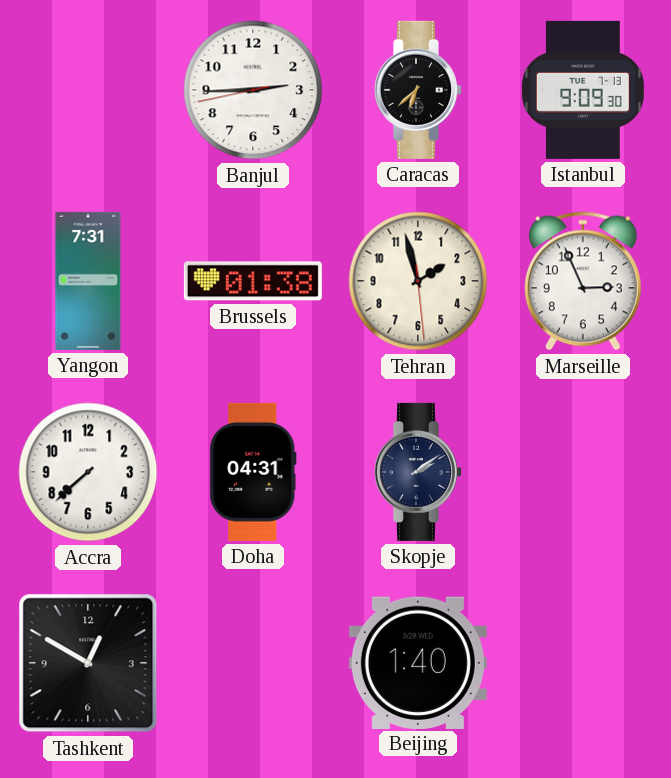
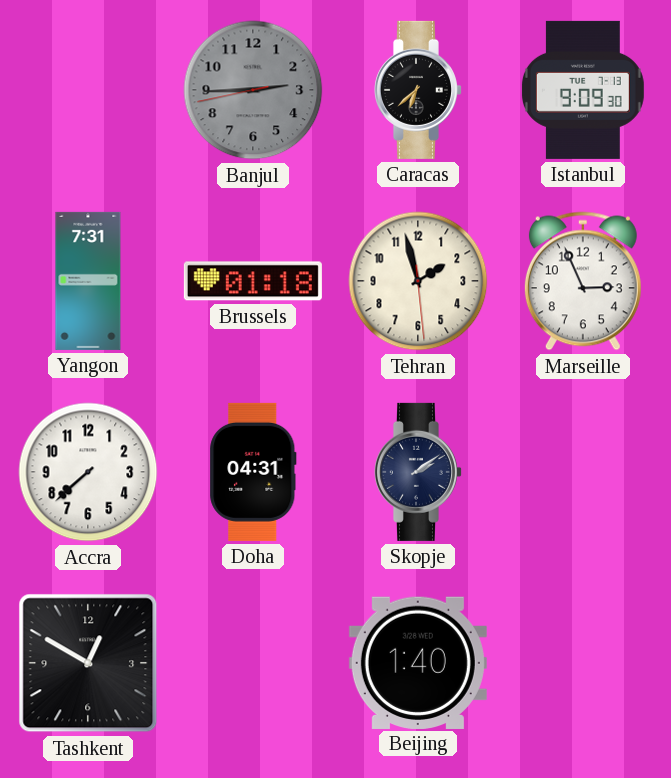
Banjul dial: white -> grey
Brussels: 01:38 -> 01:18
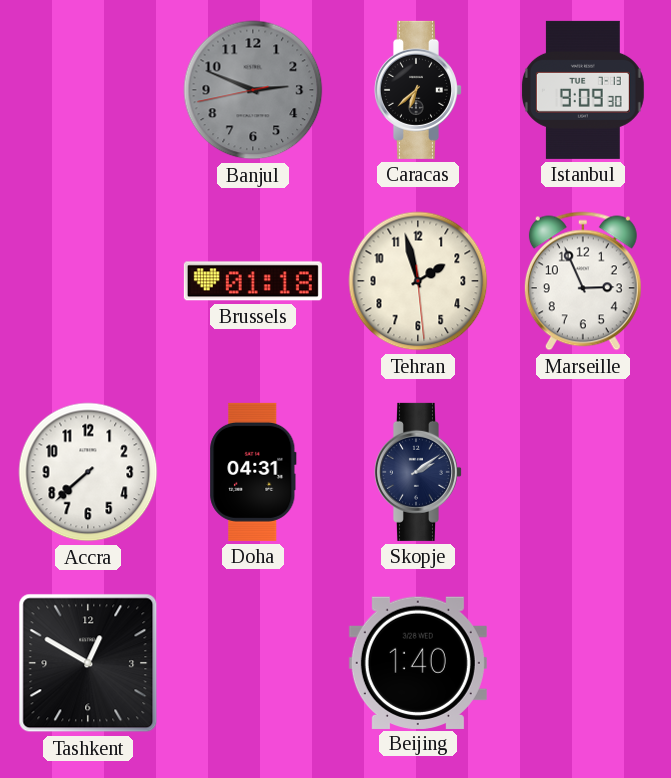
Banjul: 2:44 -> 2:48
Yangon: 7:31 -> none
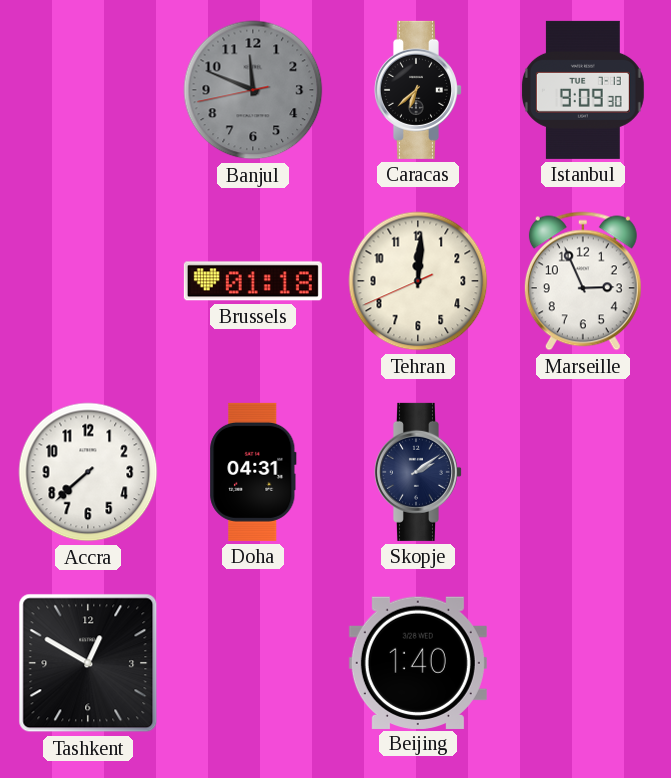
Banjul: 2:48 -> 11:48
Tehran: 1:57 -> 12:00
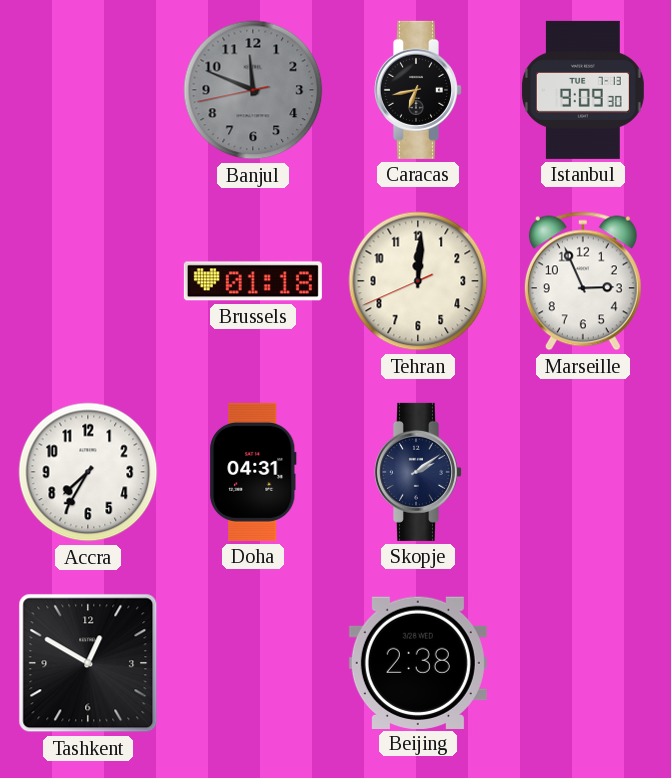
Caracas: 6:38 -> 6:43
Accra: 7:38 -> 7:35
Beijing: 1:40 -> 2:38
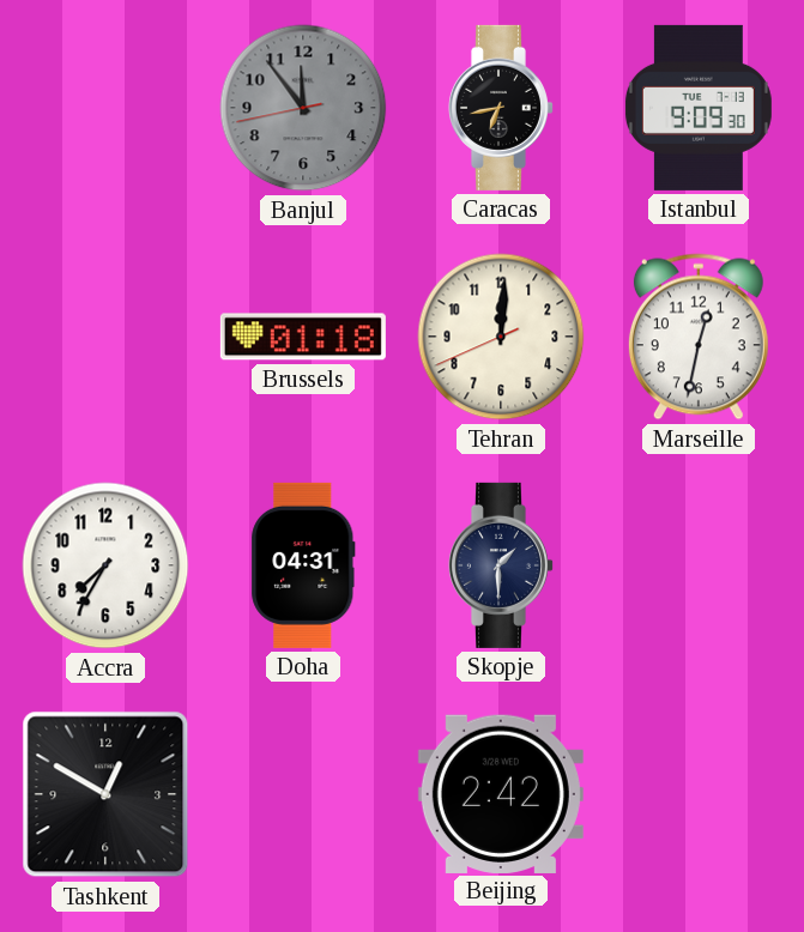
Banjul: 11:48 -> 11:53
Marseille: 2:56 -> 12:32
Skopje: 2:09 -> 1:30
Beijing: 2:38 -> 2:42
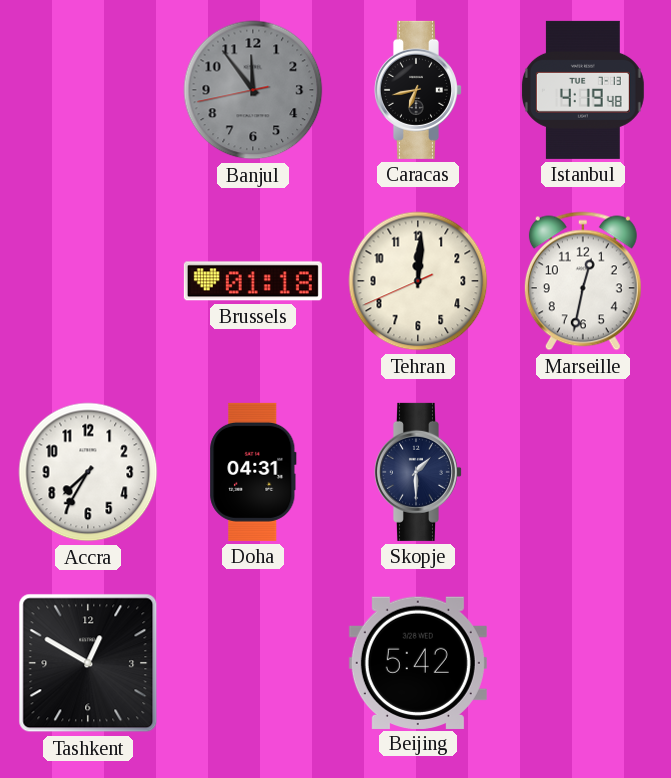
Istanbul: 9:09 -> 4:19
Beijing: 2:42 -> 5:42
